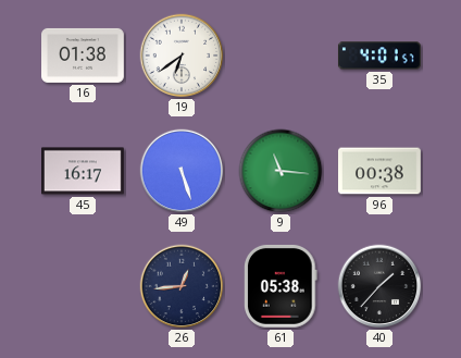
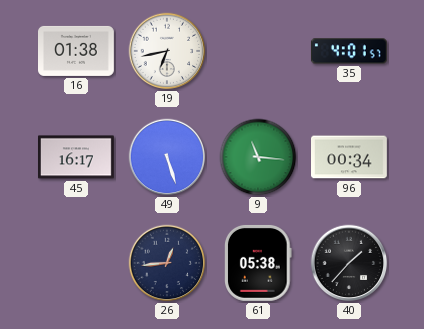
19: 6:39 -> 6:43
96: 00:38 -> 00:34
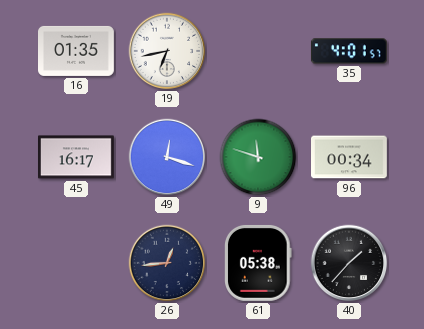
16: 01:38 -> 01:35
49: 5:27 -> 12:18
9: 11:16 -> 11:48
